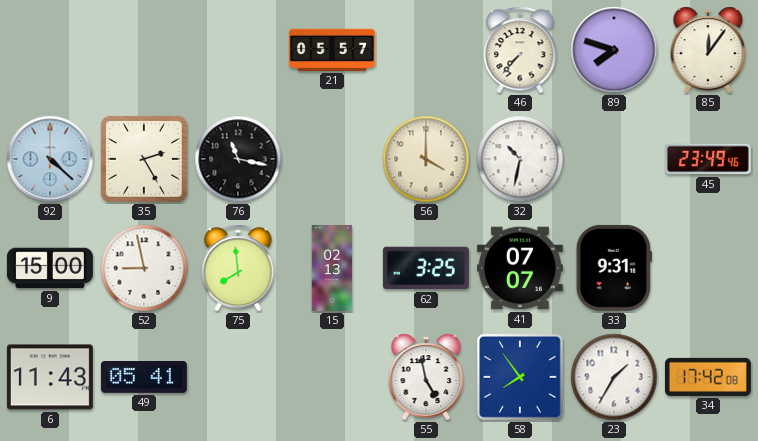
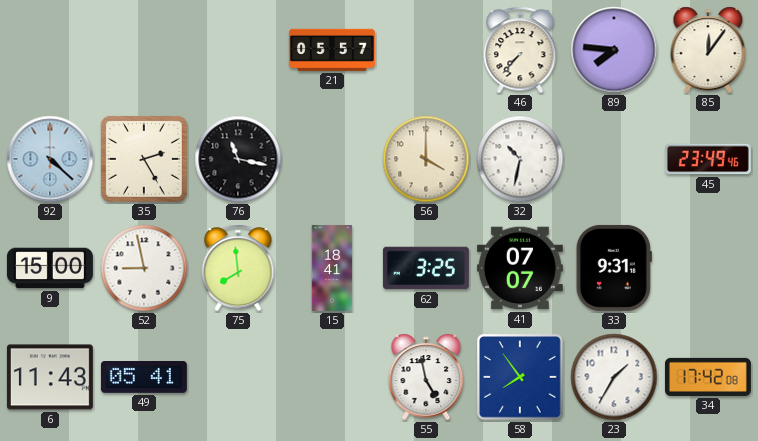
89: 7:48 -> 7:46
15: 02:13 -> 18:41
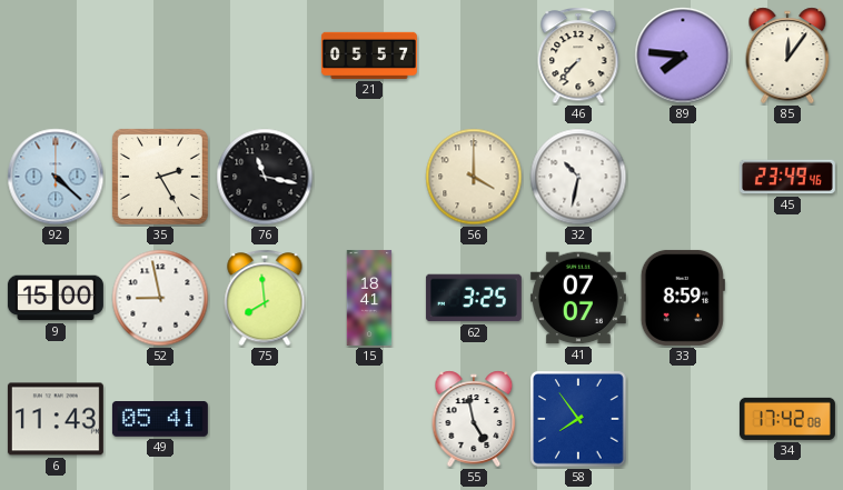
33: 9:31 -> 8:59
23: 1:35 -> none
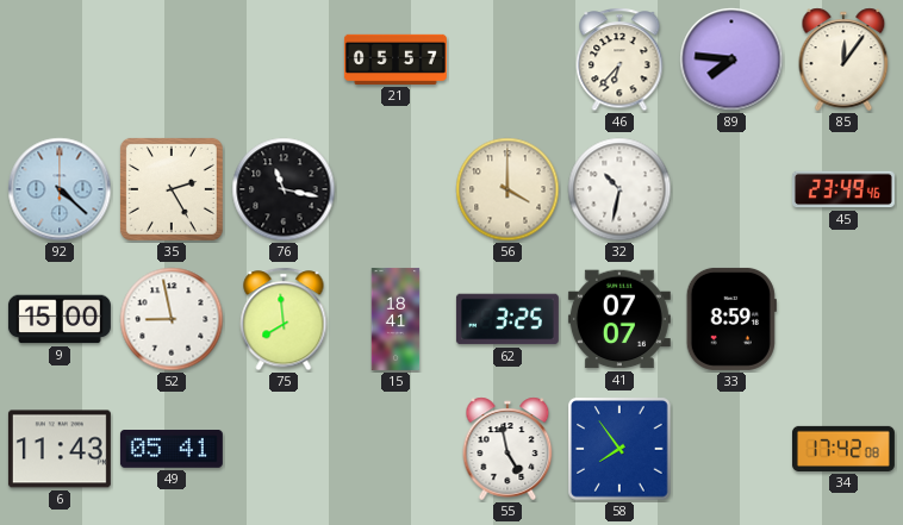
46: 7:37 -> 6:37
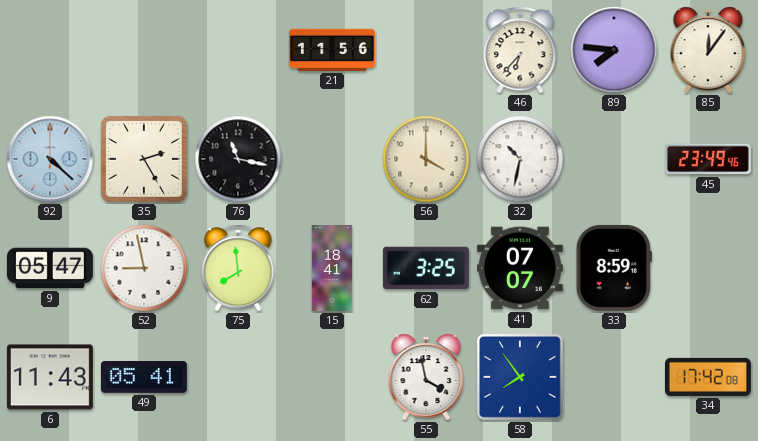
21: 05:57 -> 11:56
9: 15:00 -> 05:47
55: 4:58 -> 3:58
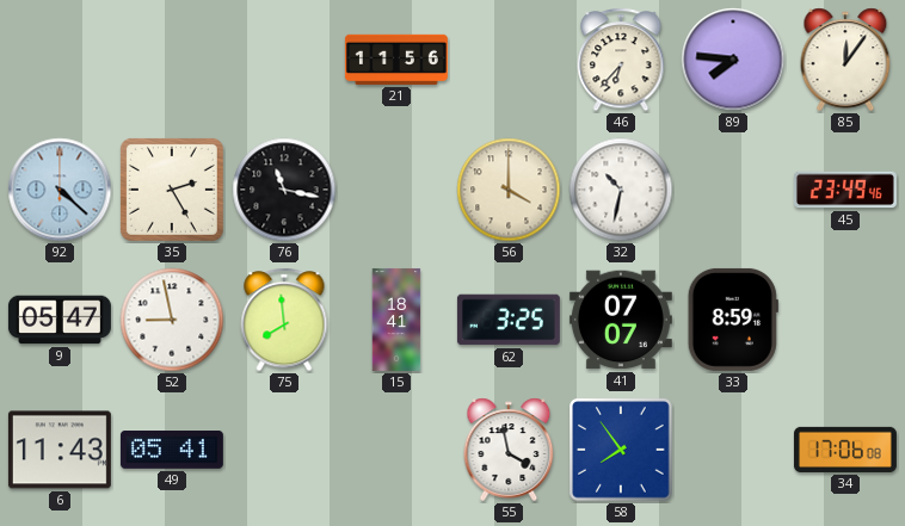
34: 17:42 -> 17:06
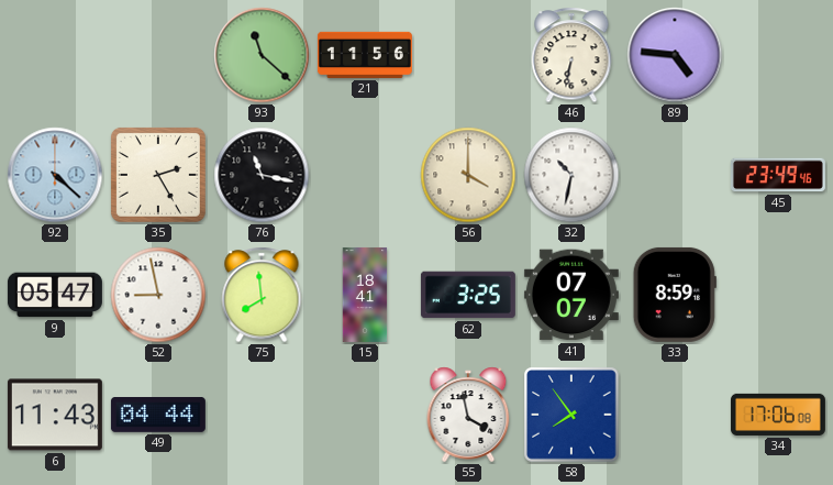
93: none -> 11:22
46: 6:37 -> 6:32
89: 7:46 -> 4:46
85: 12:06 -> none
49: 05:41 -> 04:44
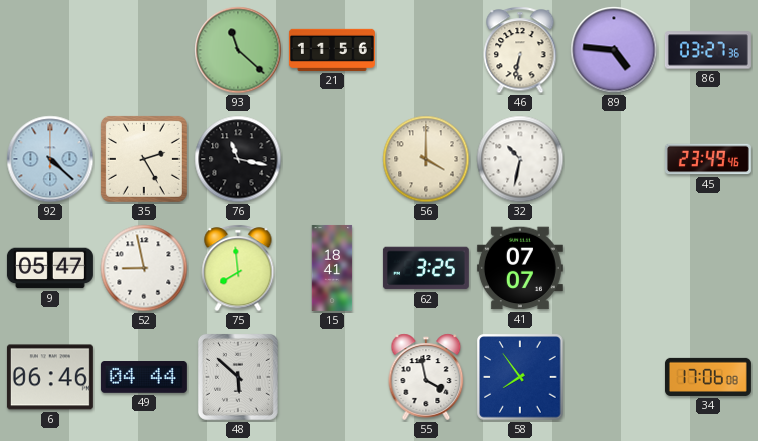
86: none -> 03:27
33: 8:59 -> none
6: 11:43 -> 06:46
48: none -> 5:52
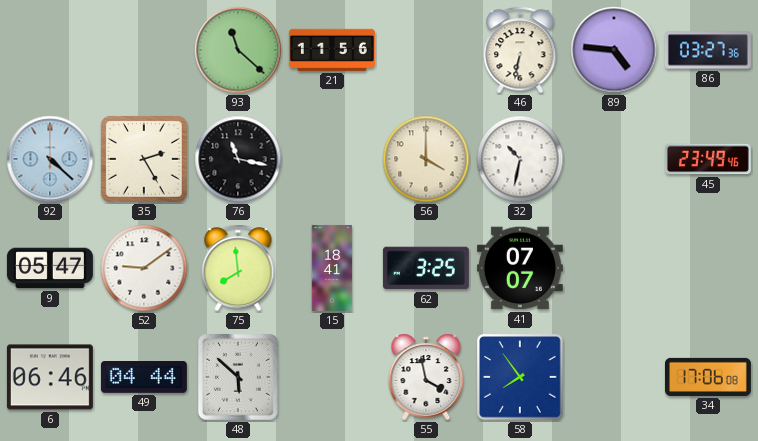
52: 8:58 -> 9:09
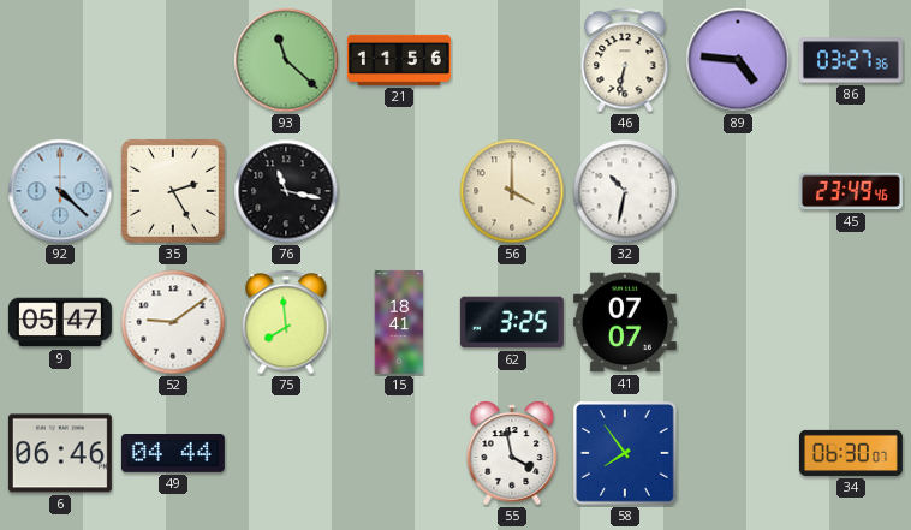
48: 5:52 -> none
34: 17:06 -> 06:30
